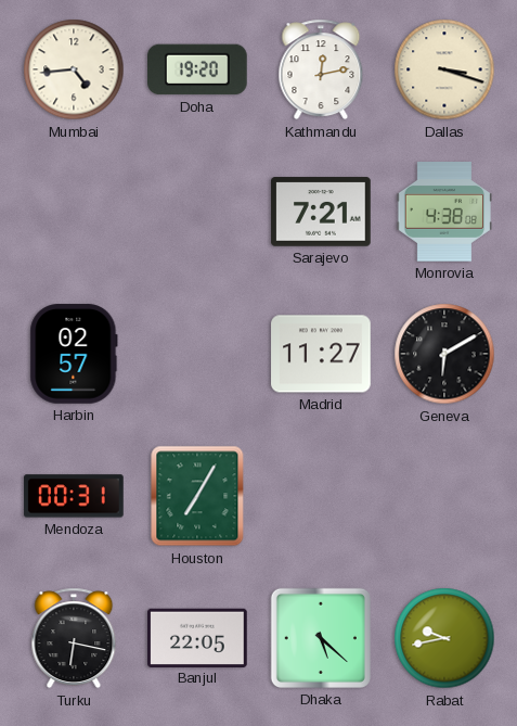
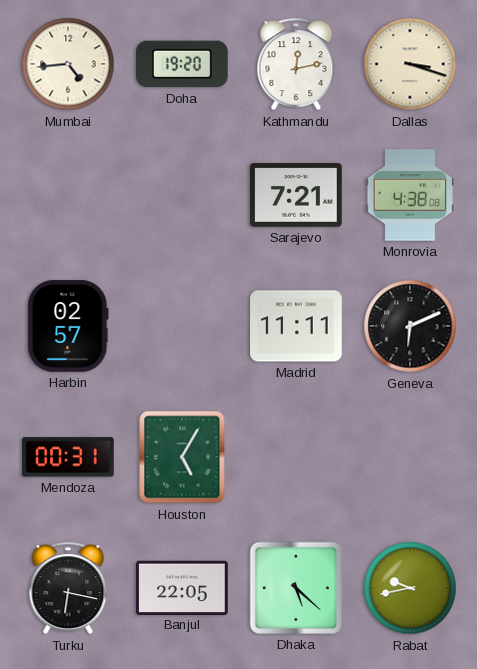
Madrid: 11:27 -> 11:11
Geneva: 6:10 -> 6:11
Houston: 7:05 -> 5:05
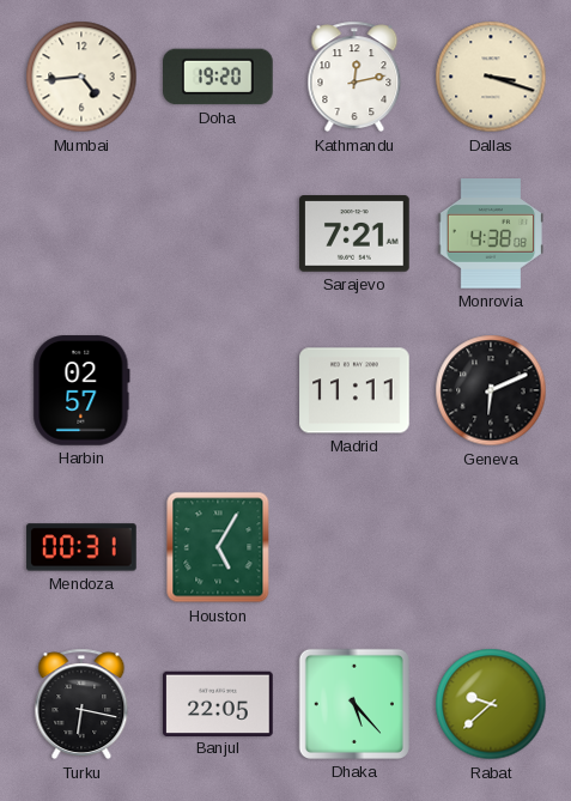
Dhaka: 5:22 -> 5:23
Rabat: 9:43 -> 9:38
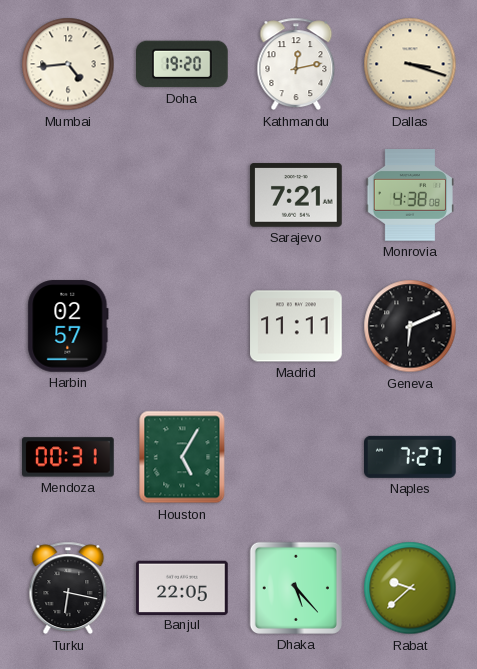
Naples: none -> 7:27
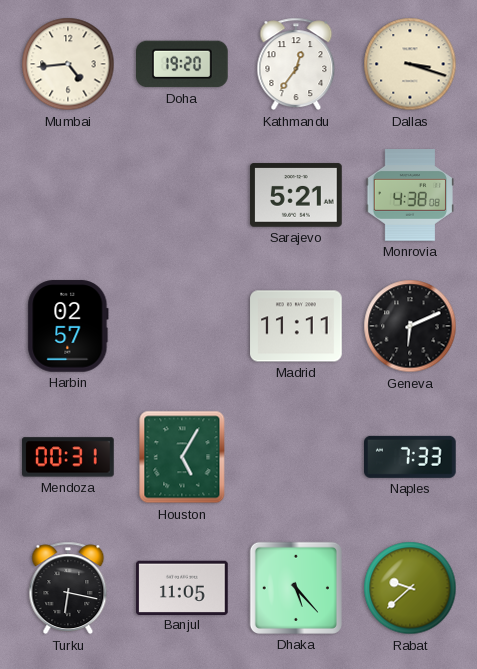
Kathmandu: 12:13 -> 12:36
Sarajevo: 7:21 -> 5:21
Naples: 7:27 -> 7:33
Banjul: 22:05 -> 11:05
